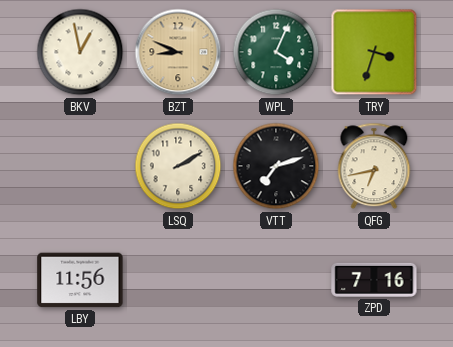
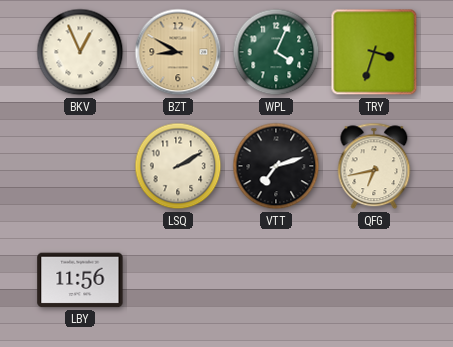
BKV: 12:58 -> 12:56
BZT: 8:49 -> 8:50
ZPD: 7:16 -> none
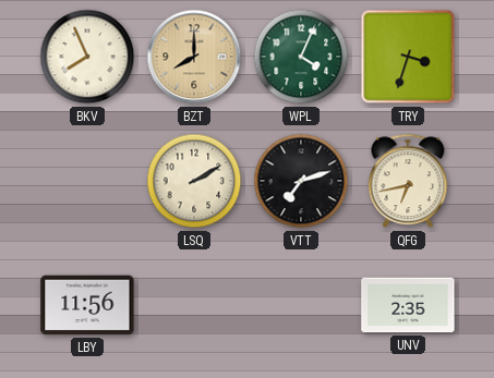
BKV: 12:56 -> 7:56
BZT: 8:50 -> 8:00
UNV: none -> 2:35
